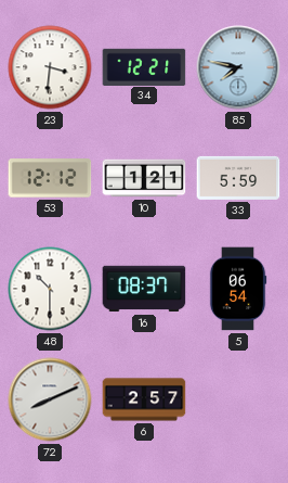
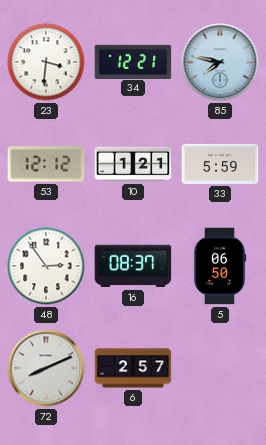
48: 10:30 -> 2:54
5: 06:54 -> 06:50
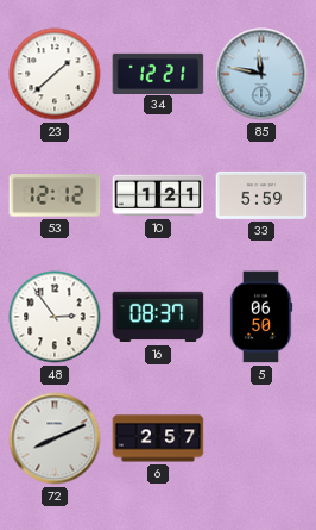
23: 3:31 -> 1:38
85: 7:47 -> 11:47
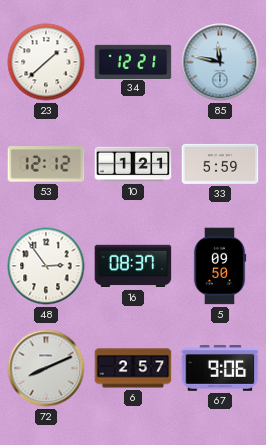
5: 06:50 -> 09:50
67: none -> 9:06
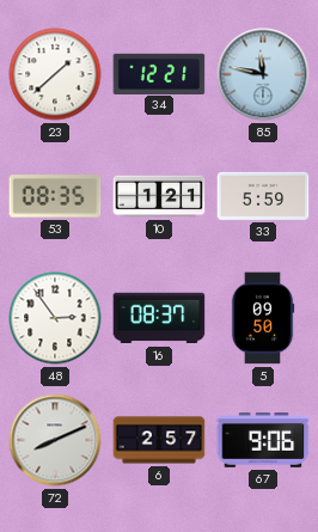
53: 12:12 -> 08:35
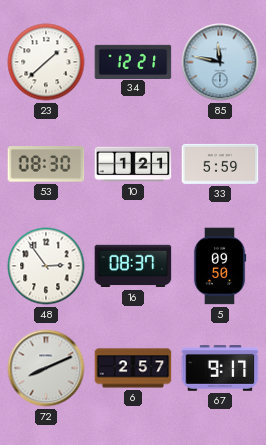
53: 08:35 -> 08:30
67: 9:06 -> 9:17
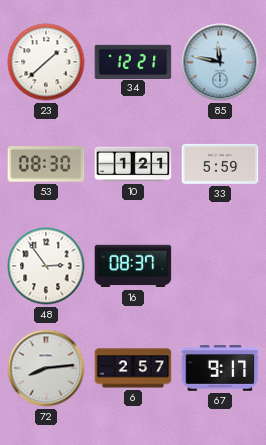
5: 09:50 -> none
72: 8:11 -> 8:14
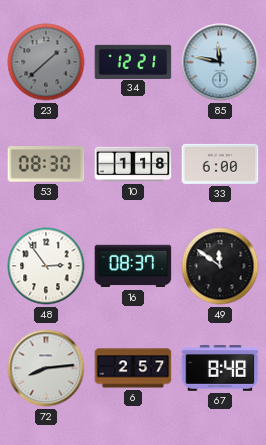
23 dial: white -> grey
10: 1:21 -> 1:18
33: 5:59 -> 6:00
49: none -> 11:51
67: 9:17 -> 8:48
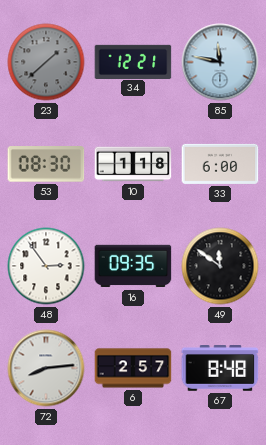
16: 08:37 -> 09:35
